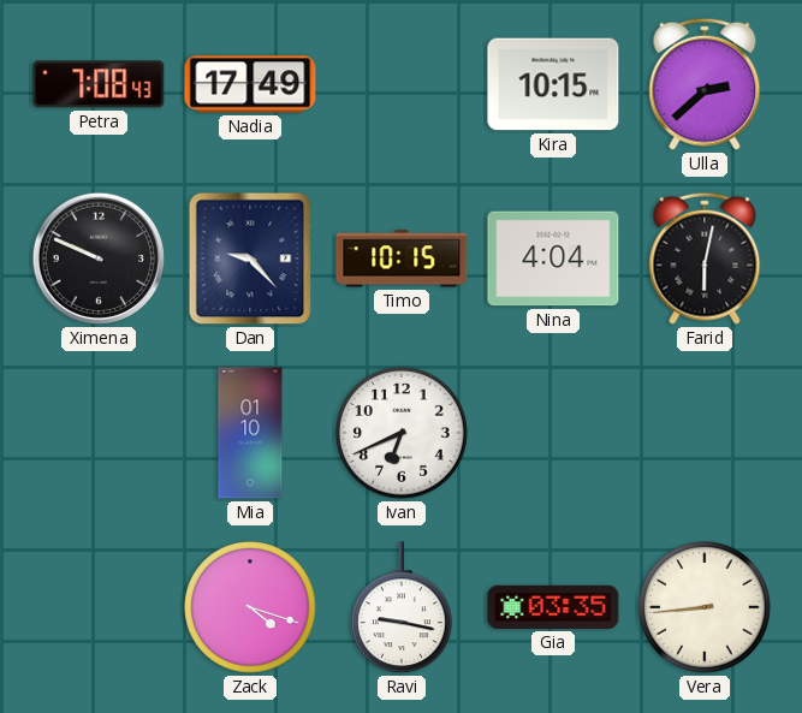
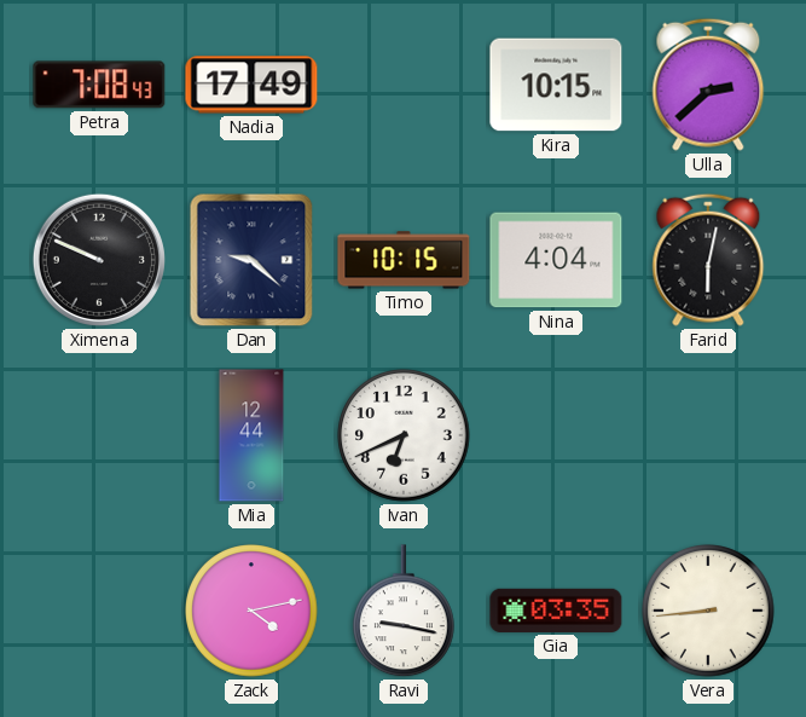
Dan: 9:23 -> 9:22
Mia: 01:10 -> 12:44
Zack: 4:18 -> 4:13
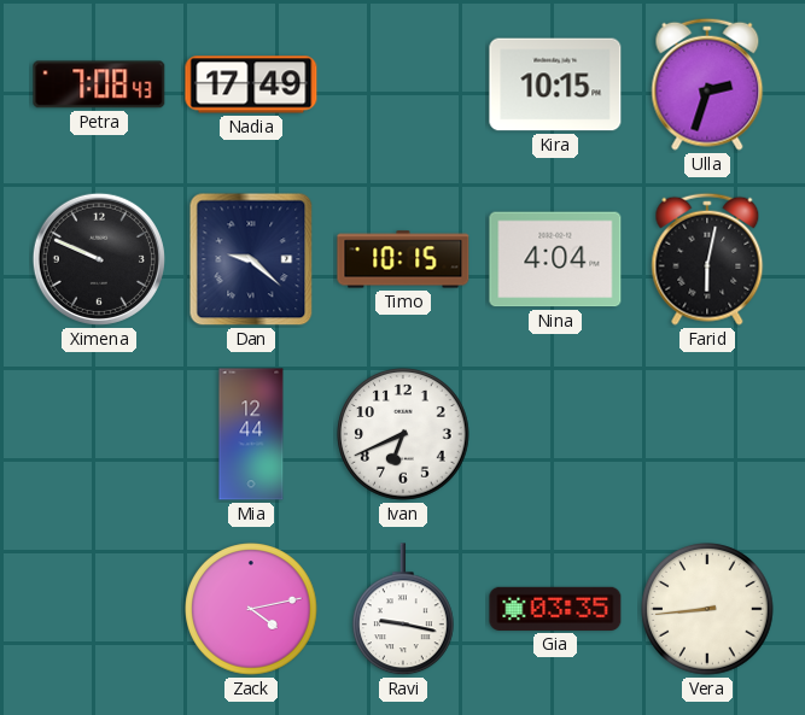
Ulla: 2:38 -> 2:33
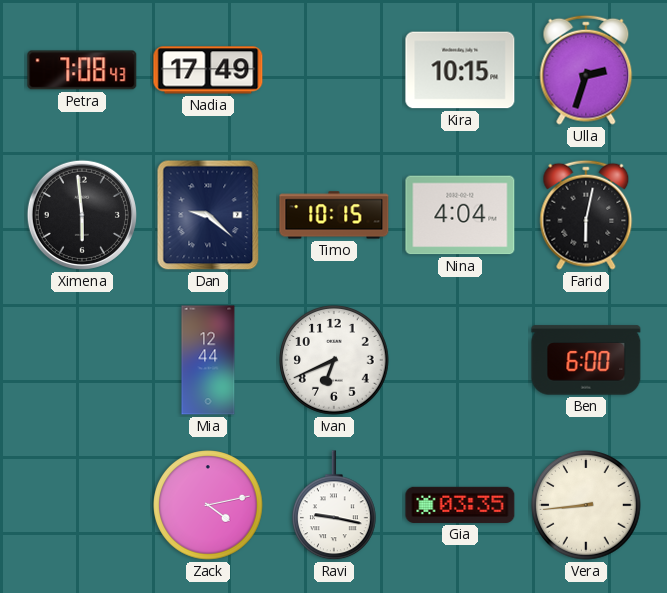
Ximena: 9:49 -> 5:59
Ben: none -> 6:00
